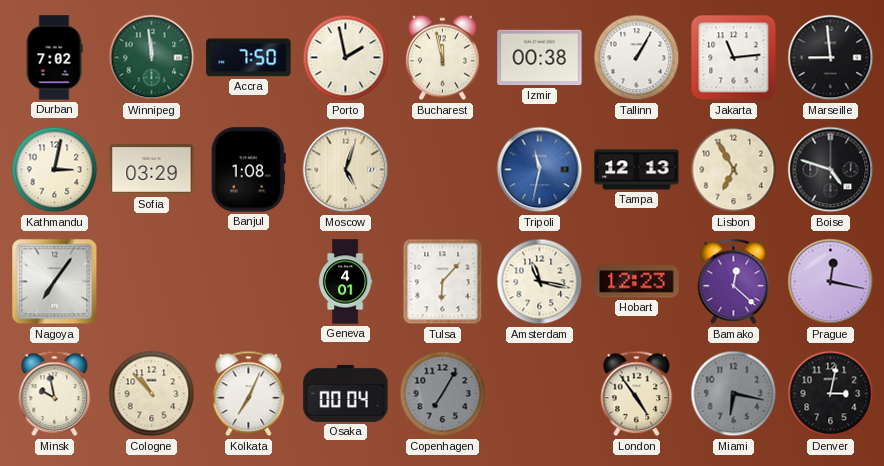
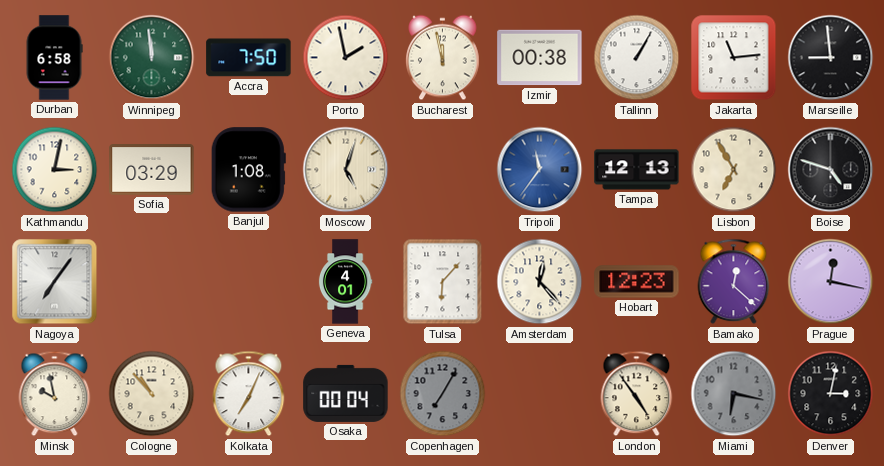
Durban: 7:02 -> 6:58
Tripoli: 11:32 -> 11:36
Amsterdam: 11:17 -> 12:23
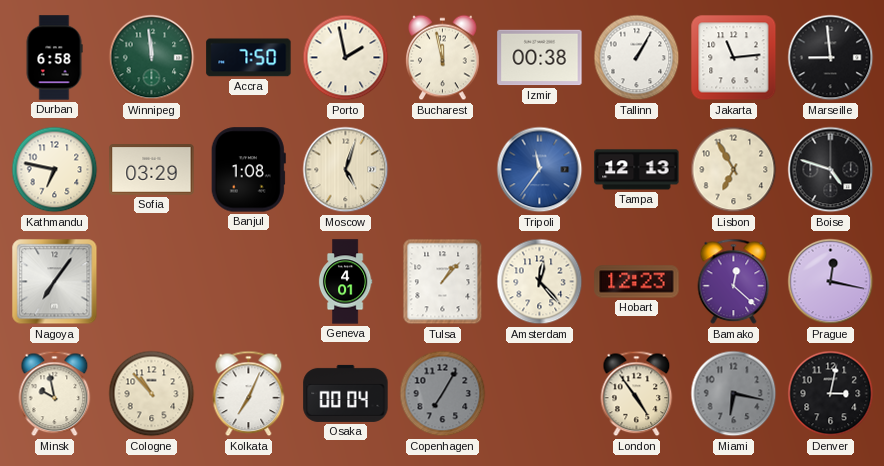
Kathmandu: 3:02 -> 6:47
Tulsa: 6:07 -> 1:07
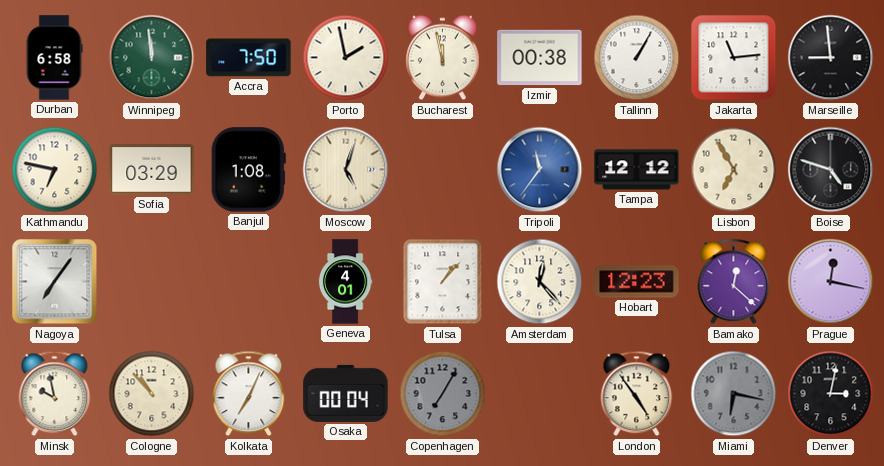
Tampa: 12:13 -> 12:12
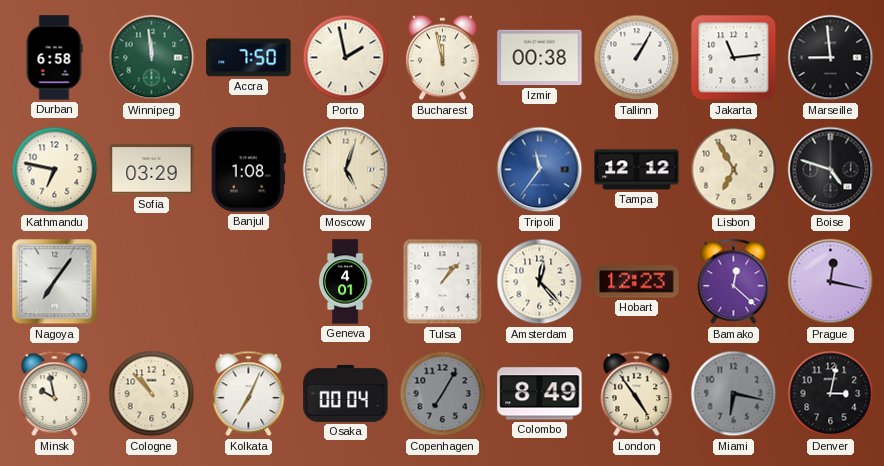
Colombo: none -> 8:49
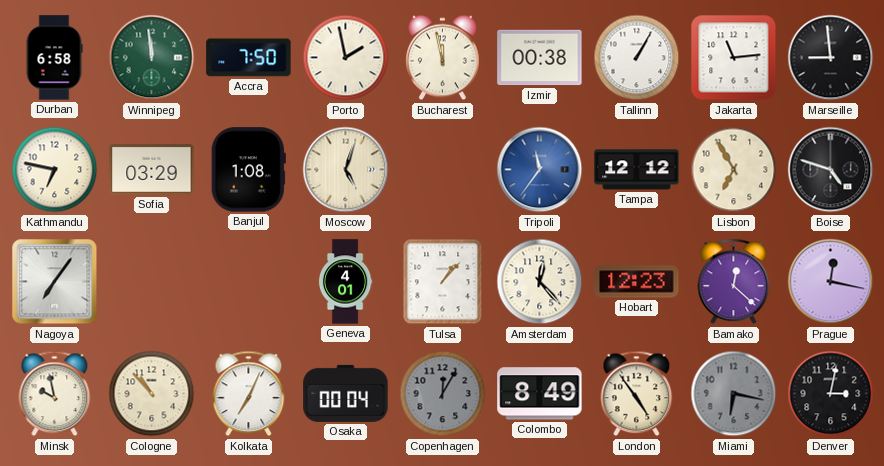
Copenhagen: 7:05 -> 12:05
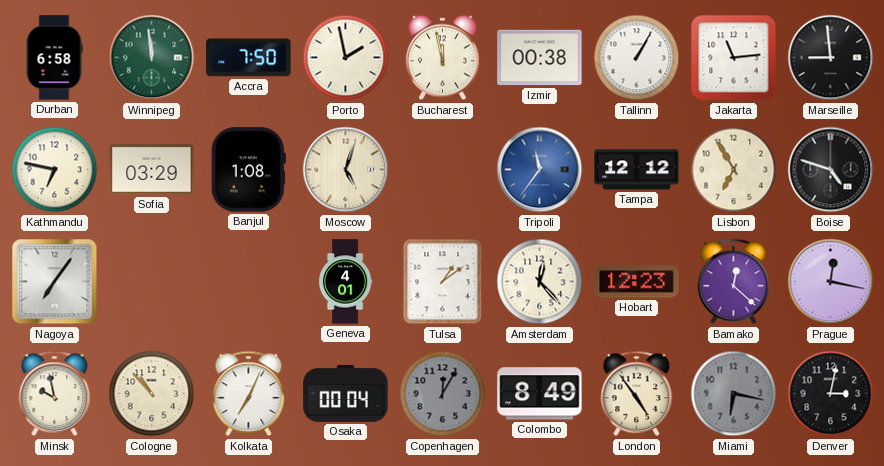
Tulsa: 1:07 -> 1:09
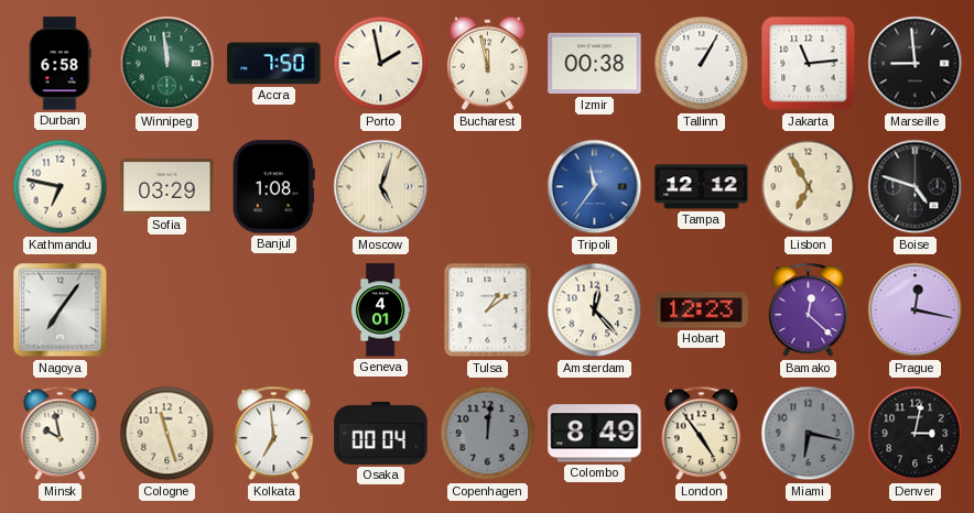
Cologne: 10:53 -> 11:27
Kolkata: 7:04 -> 6:59
Copenhagen: 12:05 -> 12:01
